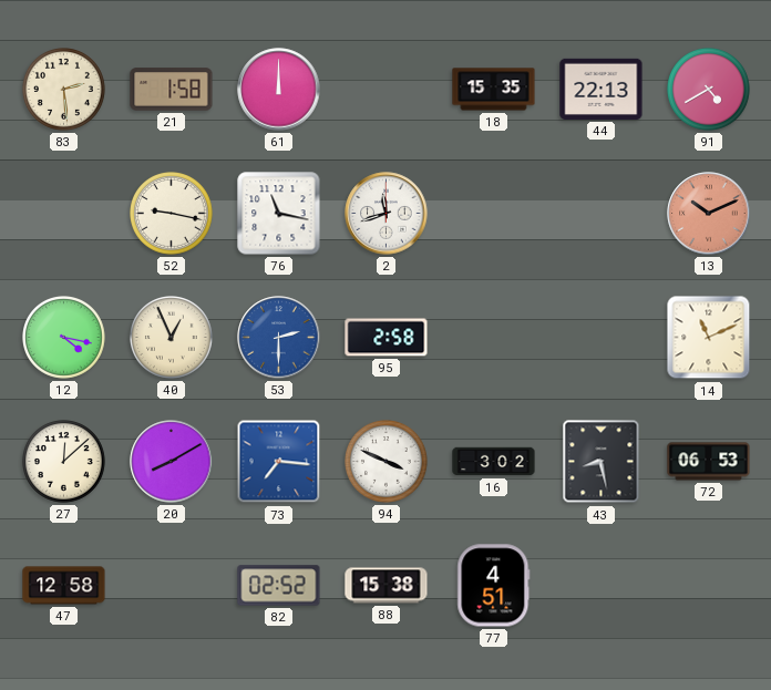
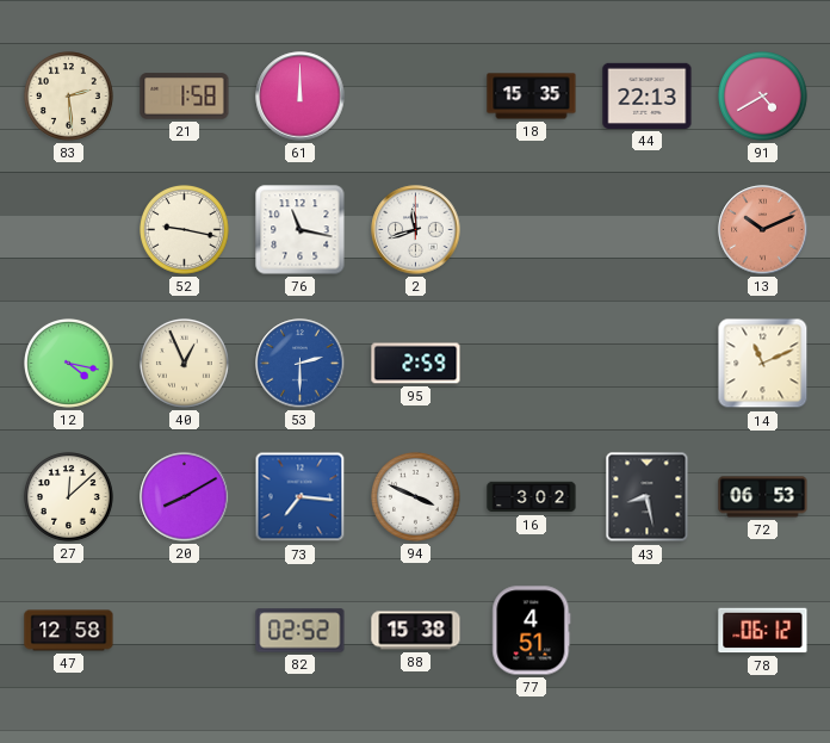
95: 2:58 -> 2:59
78: none -> 06:12
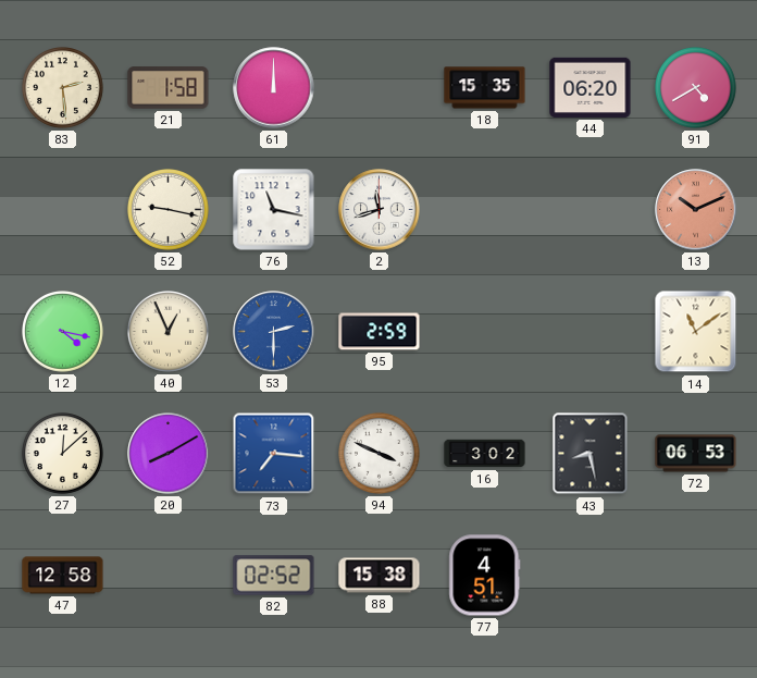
44: 22:13 -> 06:20
14: 11:11 -> 11:09
78: 06:12 -> none
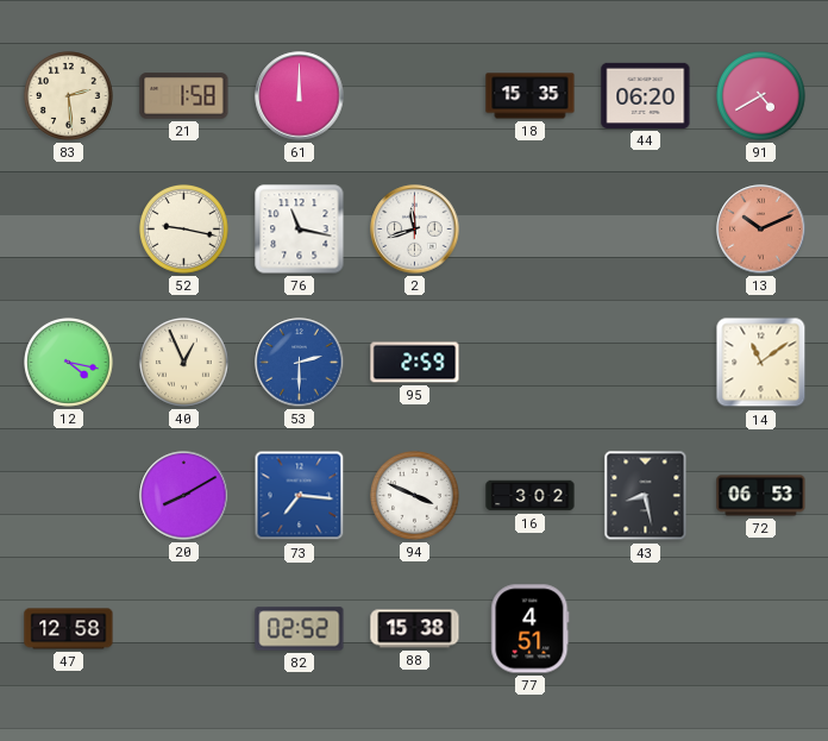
27: 12:08 -> none
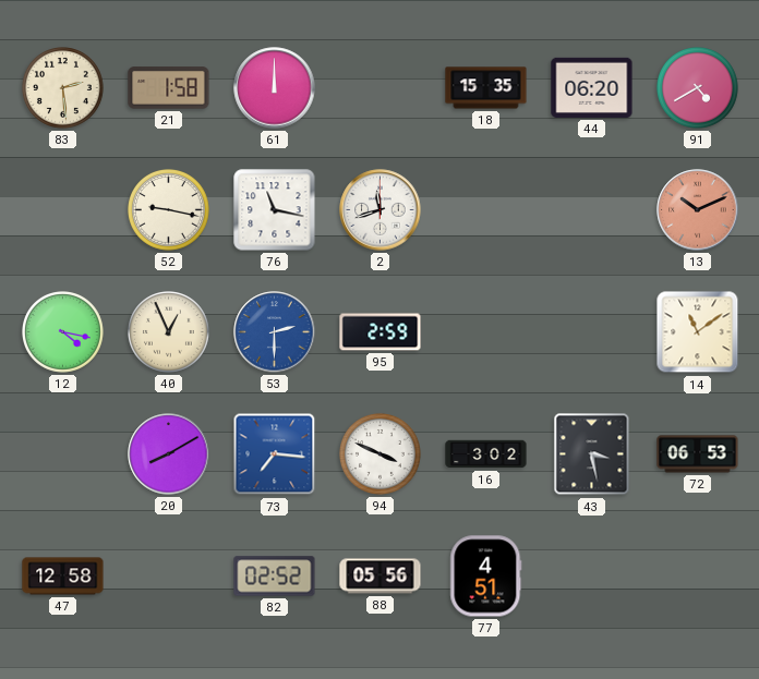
43: 8:28 -> 3:28
88: 15:38 -> 05:56
